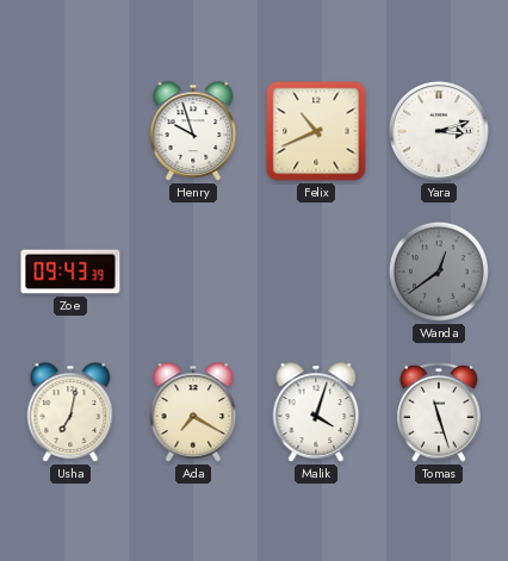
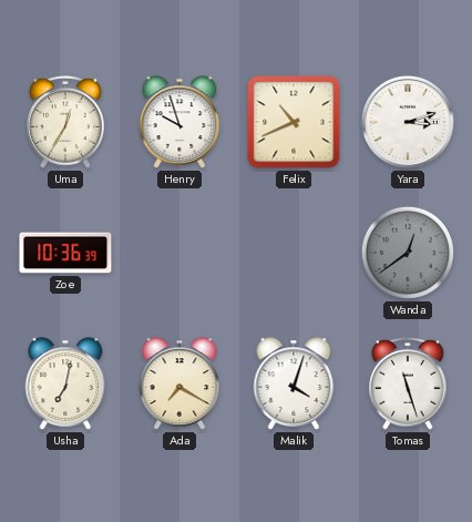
Uma: none -> 12:35
Zoe: 09:43 -> 10:36
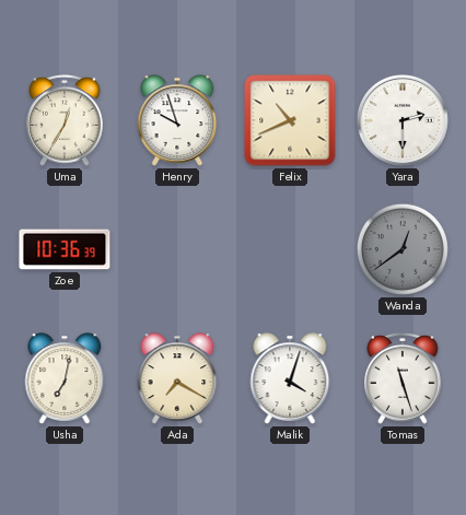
Yara: 3:12 -> 2:30
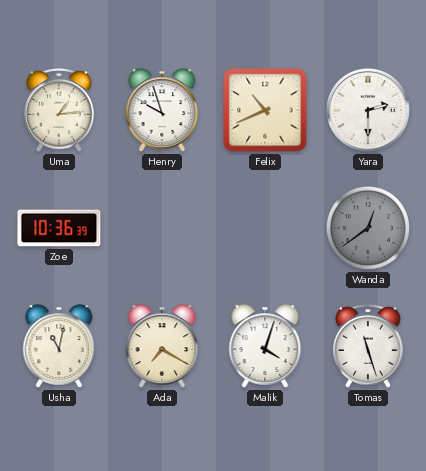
Uma: 12:35 -> 1:14
Usha: 7:02 -> 11:02
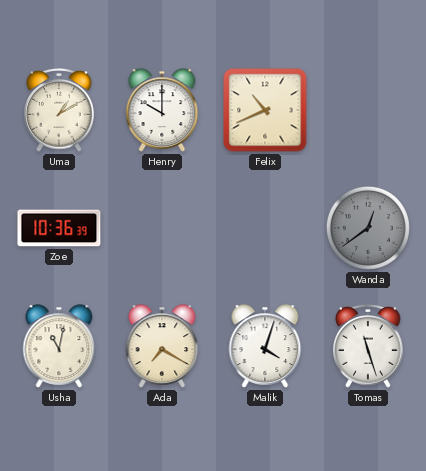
Uma: 1:14 -> 1:10
Henry: 9:57 -> 10:00
Yara: 2:30 -> none
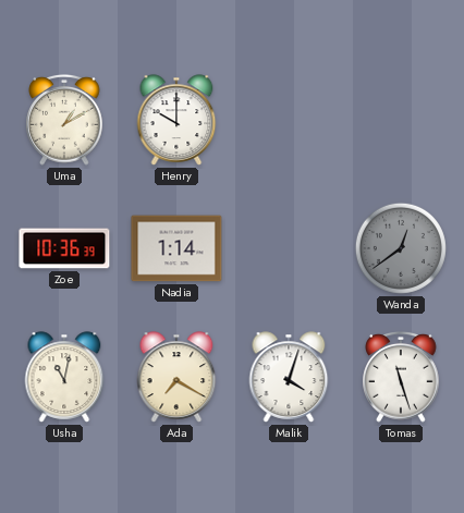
Felix: 10:41 -> none
Nadia: none -> 1:14
